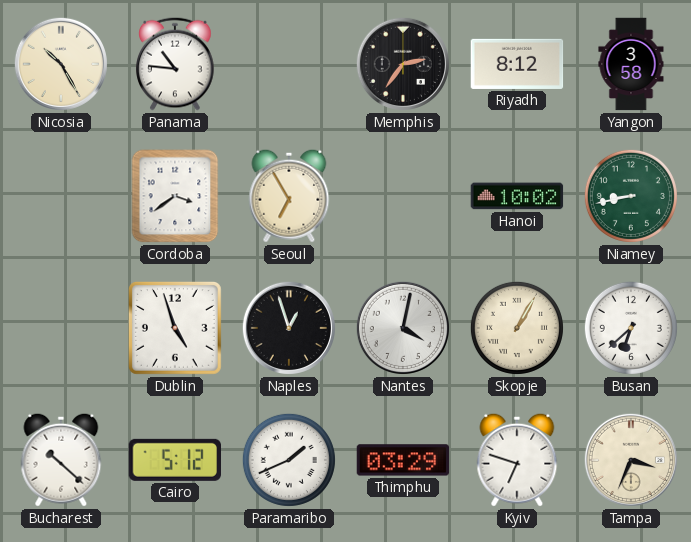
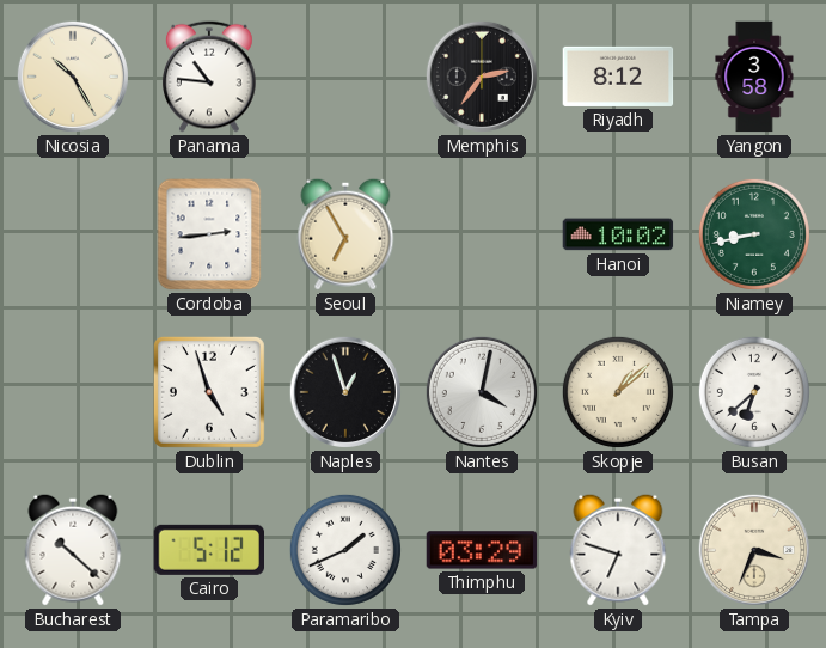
Cordoba: 3:39 -> 2:44
Skopje: 1:05 -> 1:08
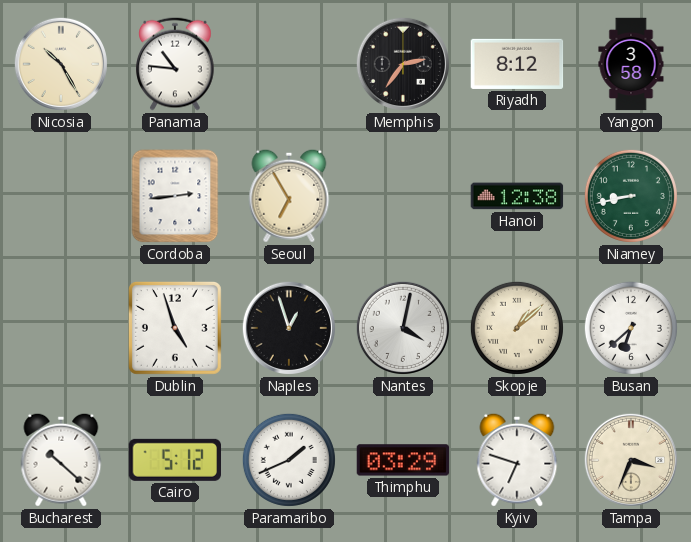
Hanoi: 10:02 -> 12:38
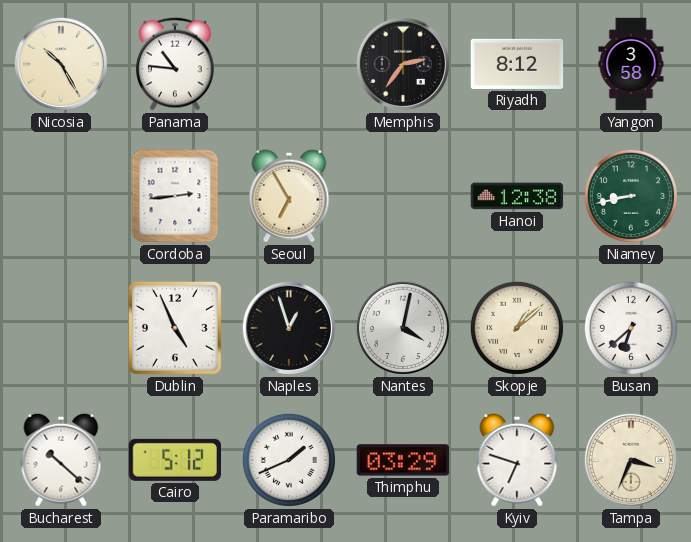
Dublin: 4:57 -> 4:56
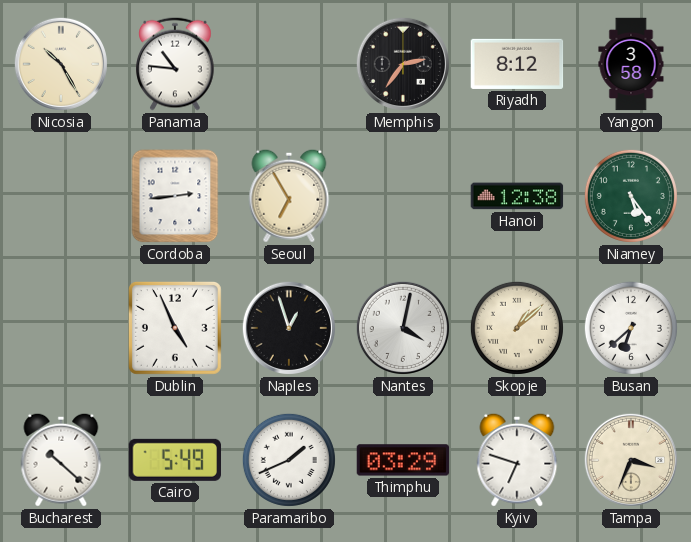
Niamey: 8:43 -> 5:24
Cairo: 5:12 -> 5:49
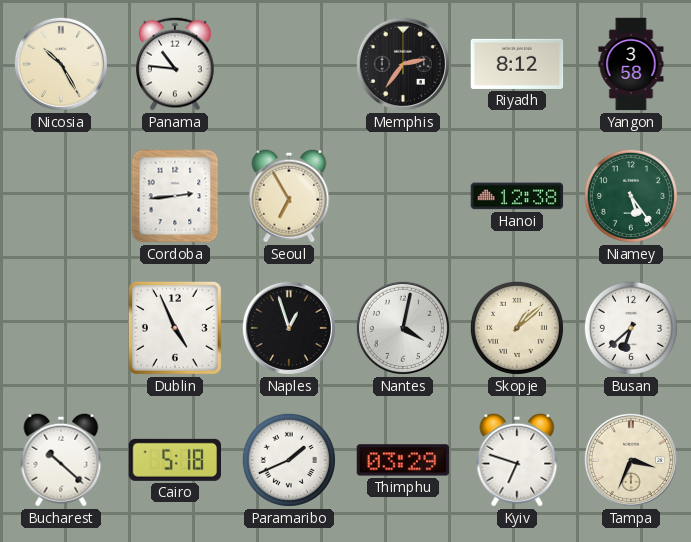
Cairo: 5:49 -> 5:18
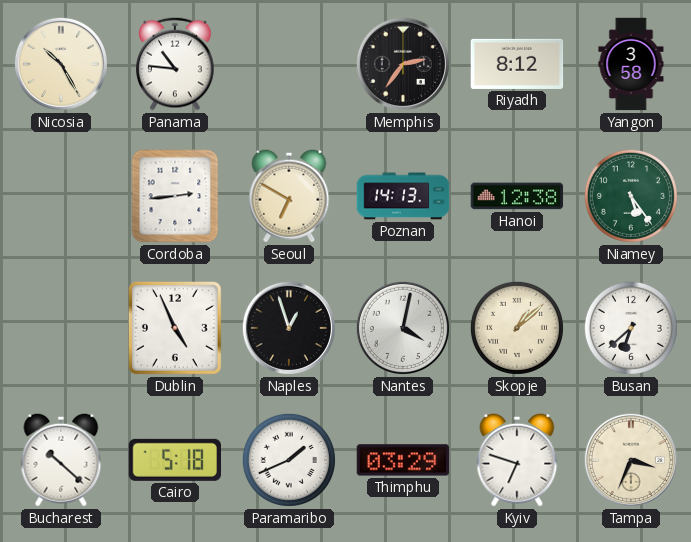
Seoul: 6:55 -> 6:50
Poznan: none -> 14:13
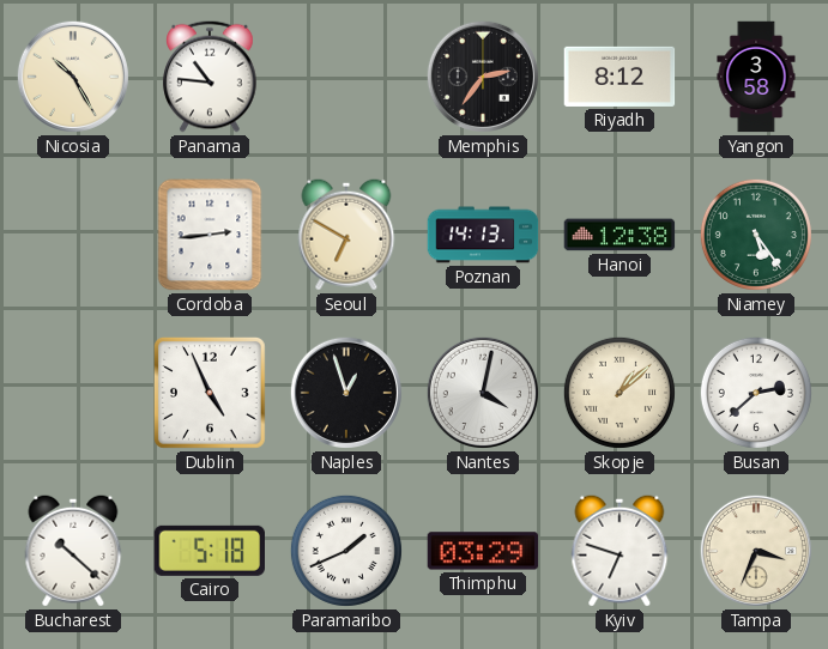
Busan: 6:38 -> 2:38
